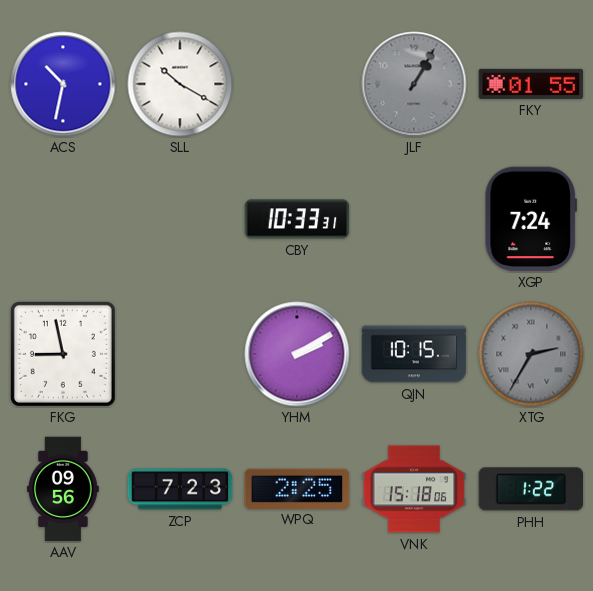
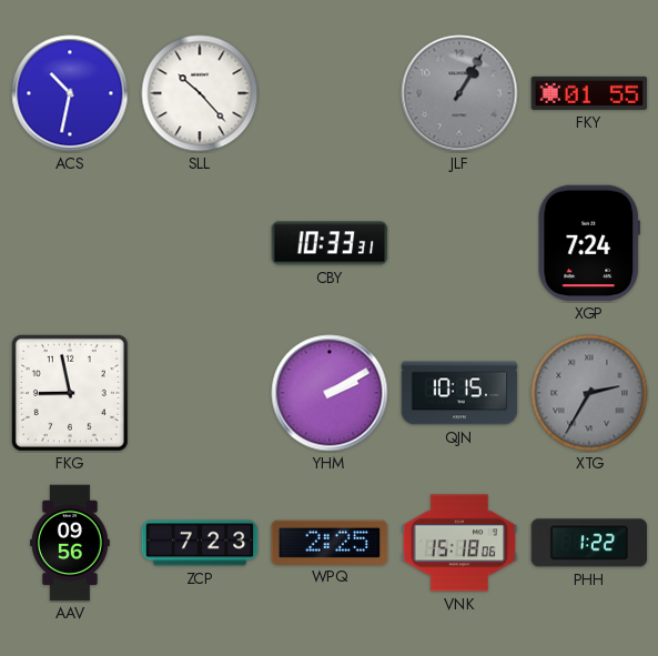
SLL: 10:20 -> 10:23
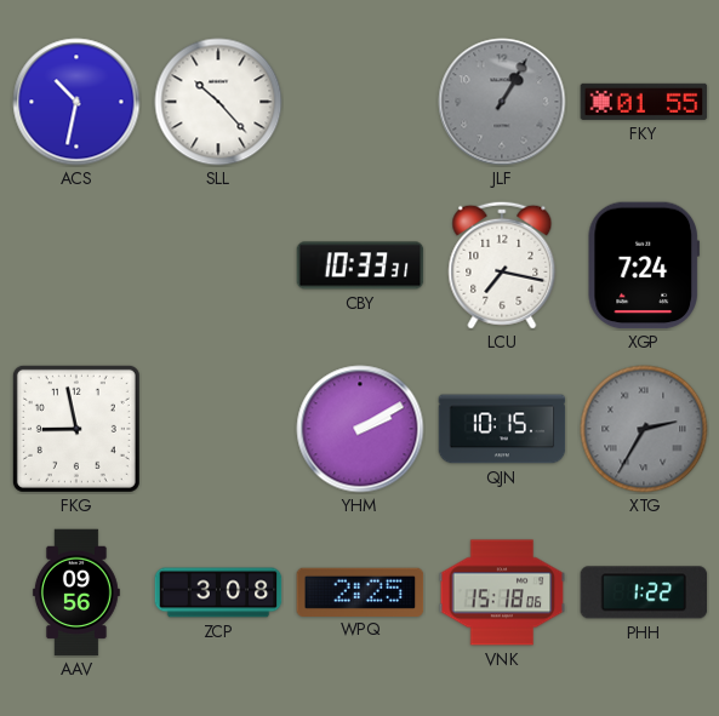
LCU: none -> 7:17
ZCP: 7:23 -> 3:08
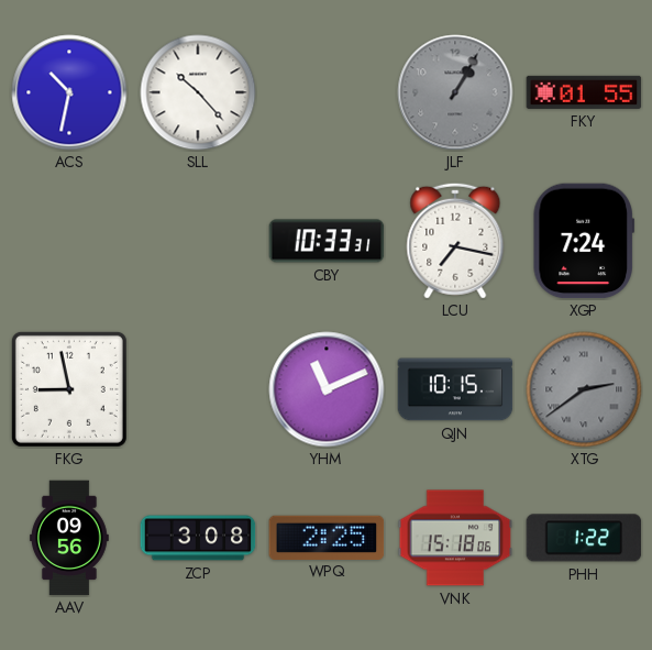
YHM: 2:10 -> 11:11
XTG: 2:35 -> 2:39
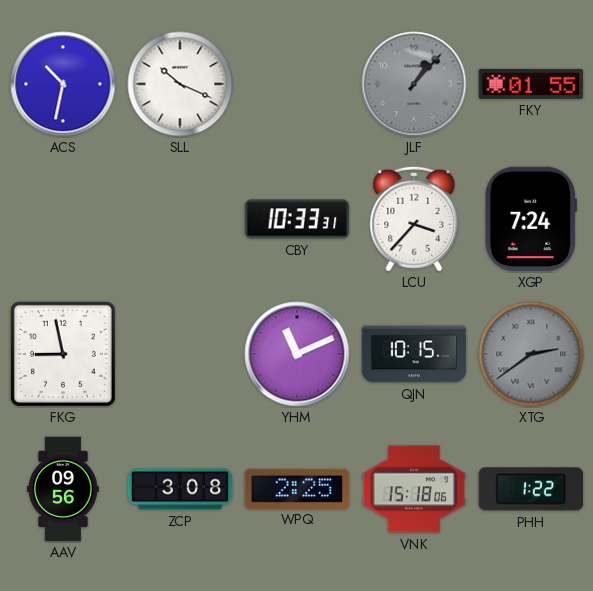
SLL: 10:23 -> 10:19
JLF: 1:05 -> 1:07
LCU: 7:17 -> 3:37
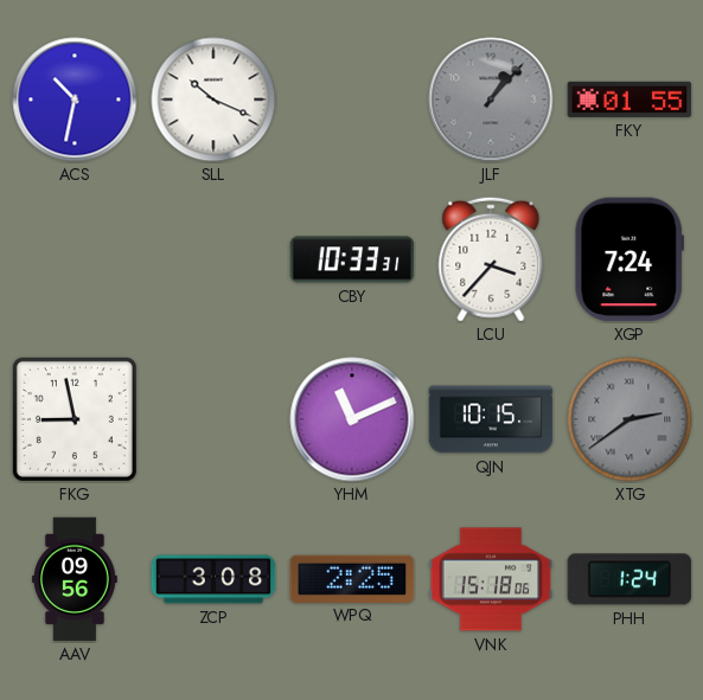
PHH: 1:22 -> 1:24
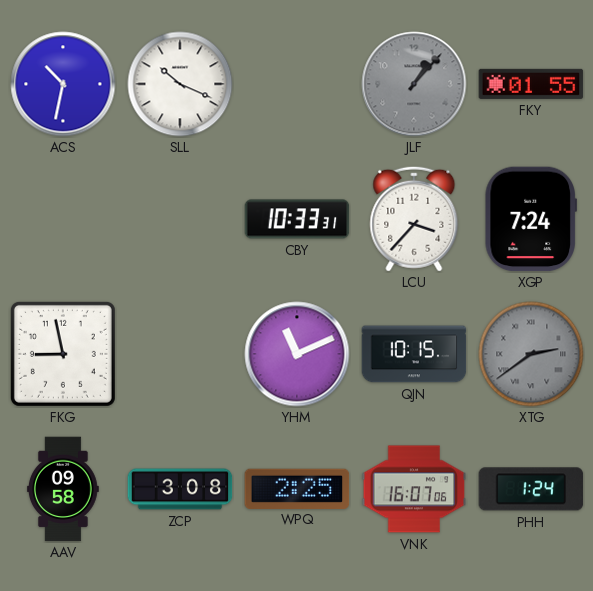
AAV: 09:56 -> 09:58
VNK: 15:18 -> 16:07
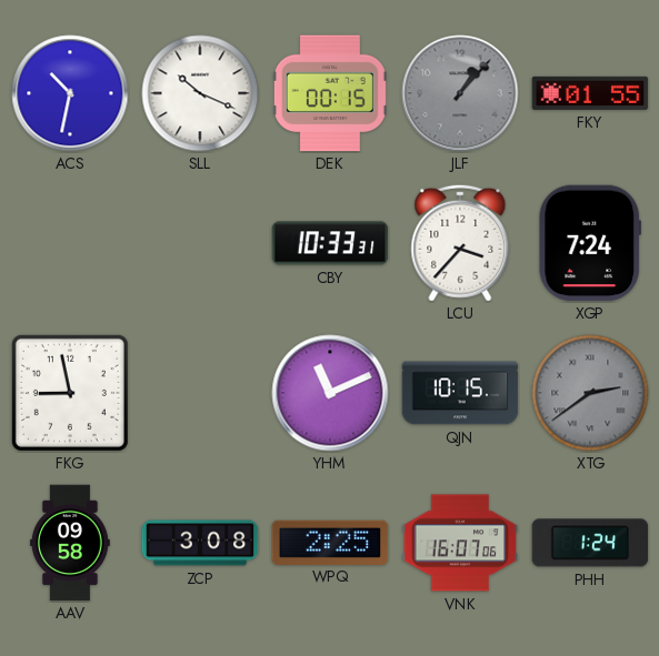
DEK: none -> 00:15
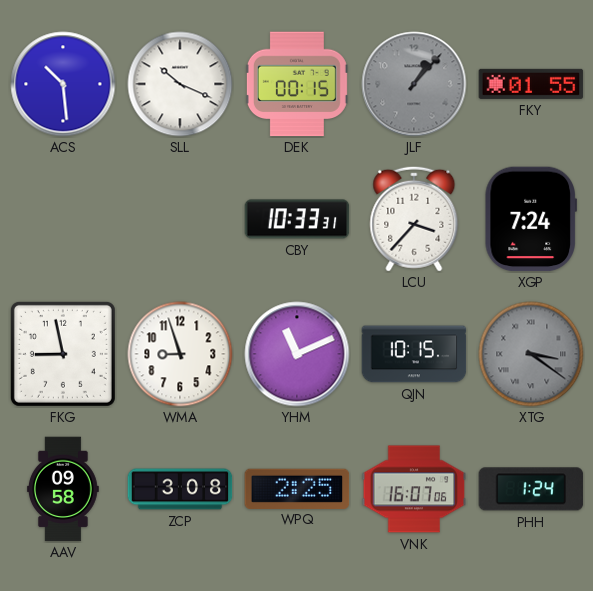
ACS: 10:32 -> 10:29
WMA: none -> 8:57
XTG: 2:39 -> 3:21
